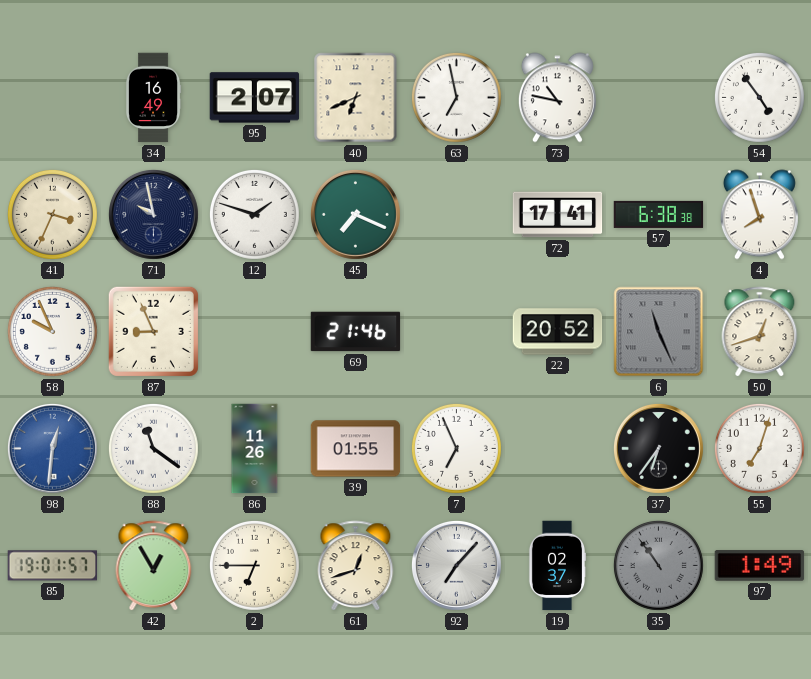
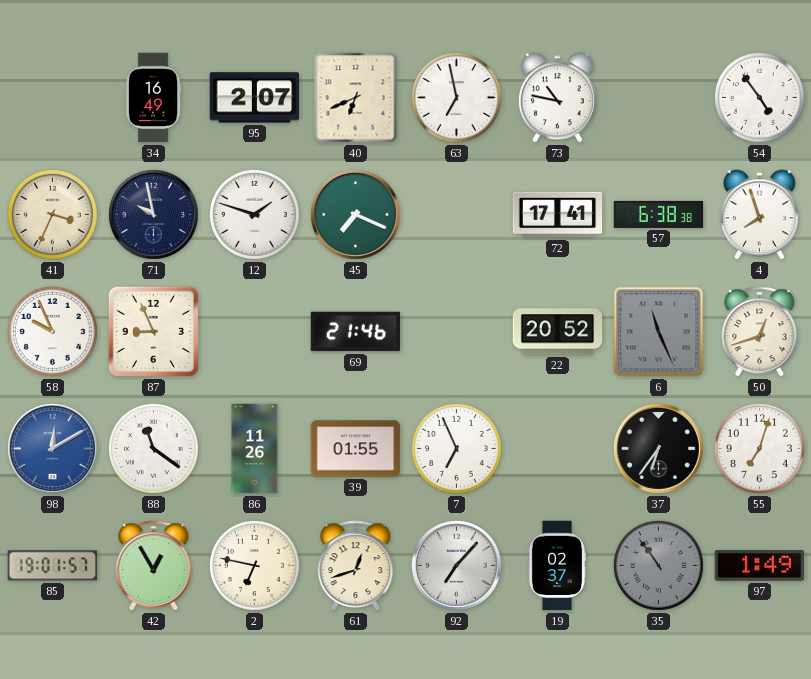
98: 12:31 -> 12:10
2: 6:45 -> 6:47
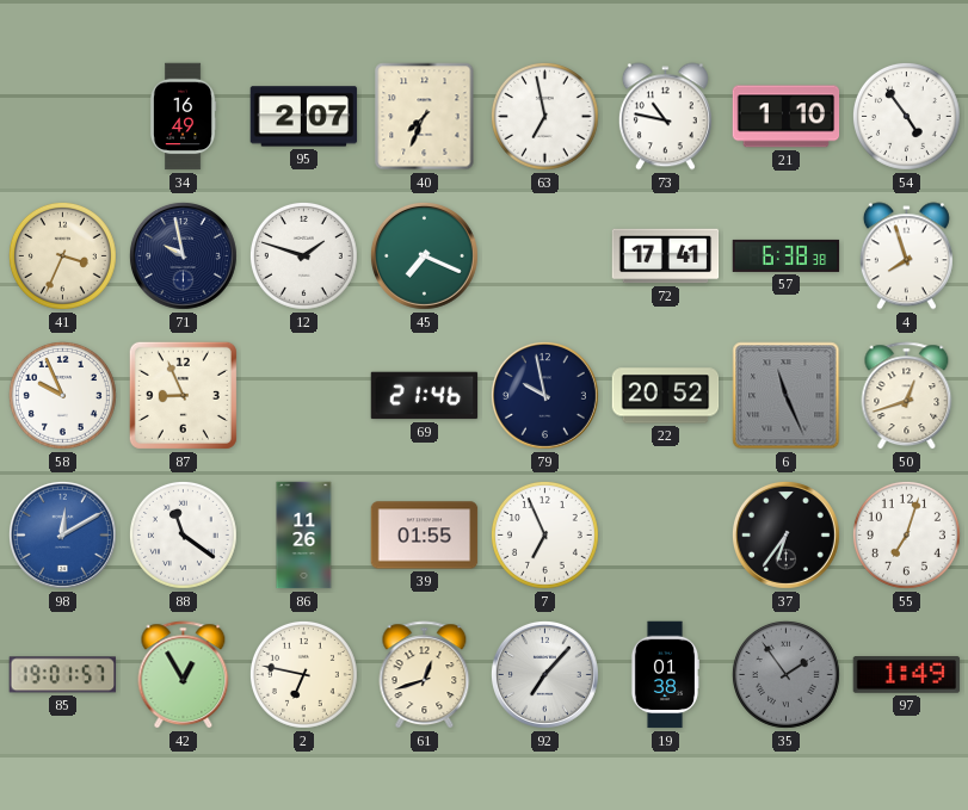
40: 6:41 -> 7:34
21: none -> 1:10
79: none -> 9:58
19: 02:37 -> 01:38
35: 10:54 -> 1:54
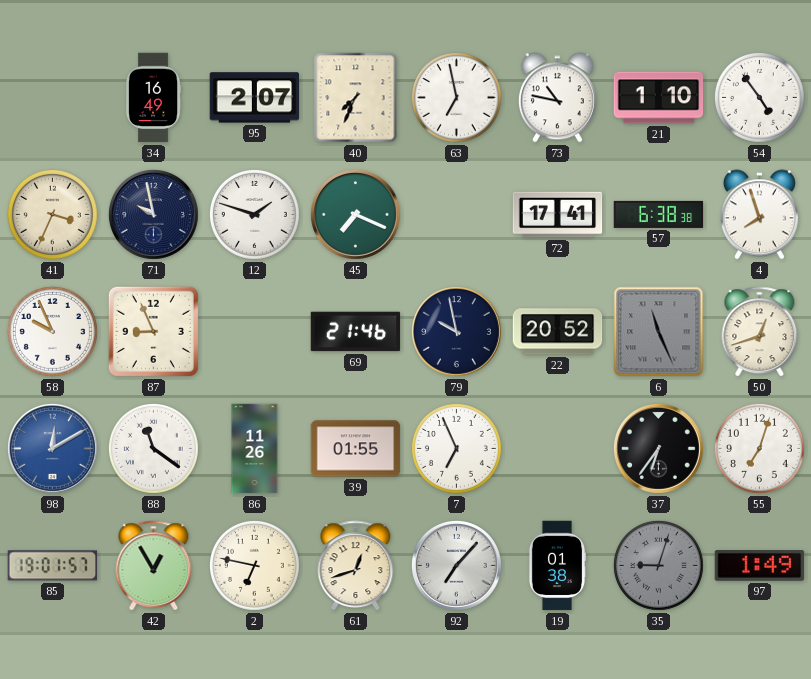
35: 1:54 -> 9:03
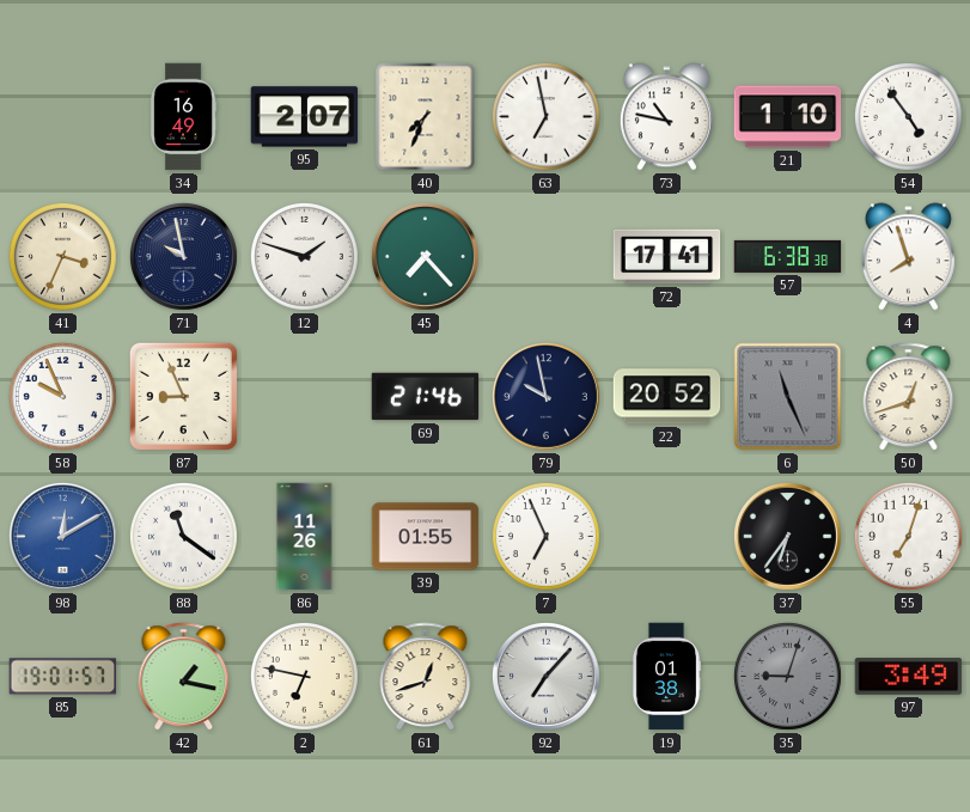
45: 7:19 -> 7:23
42: 12:55 -> 1:17
97: 1:49 -> 3:49
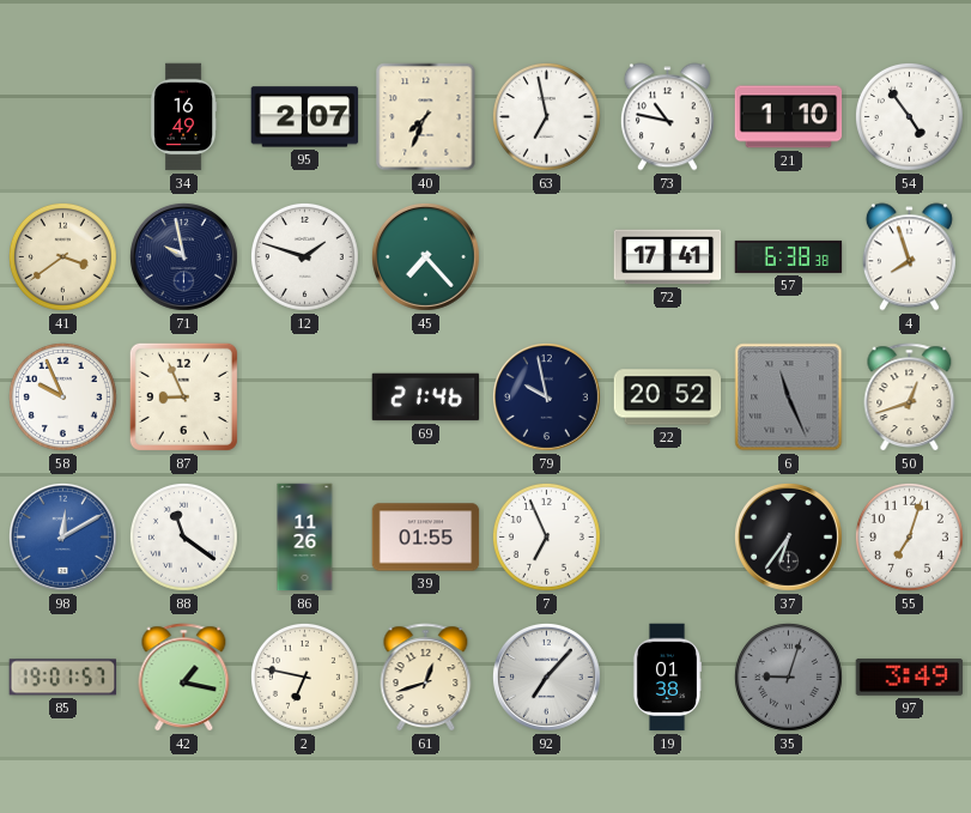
41: 3:34 -> 3:39
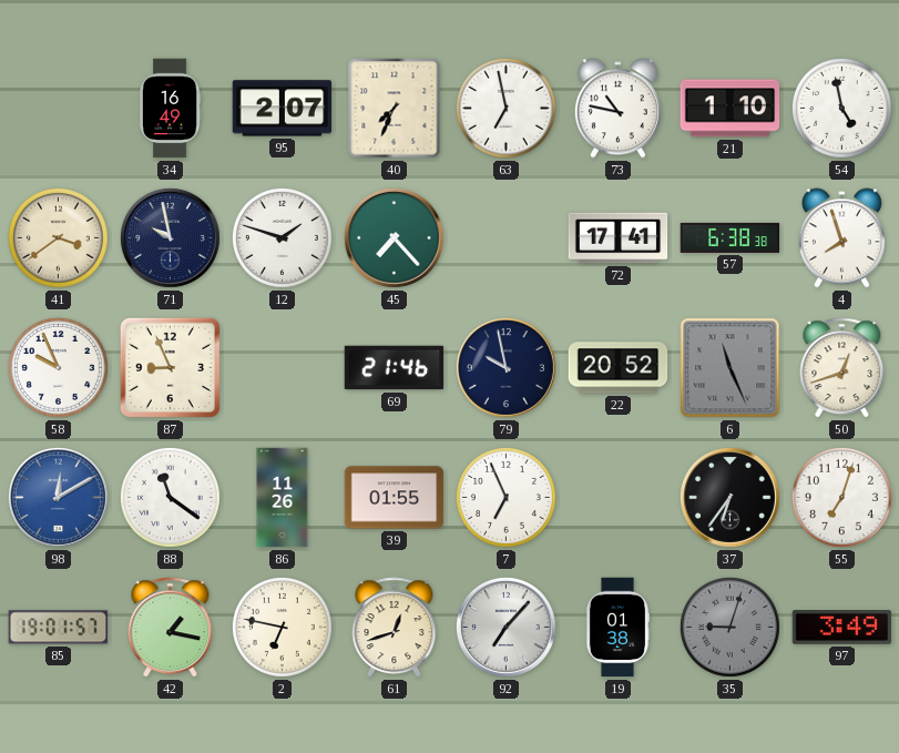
54: 4:54 -> 4:58
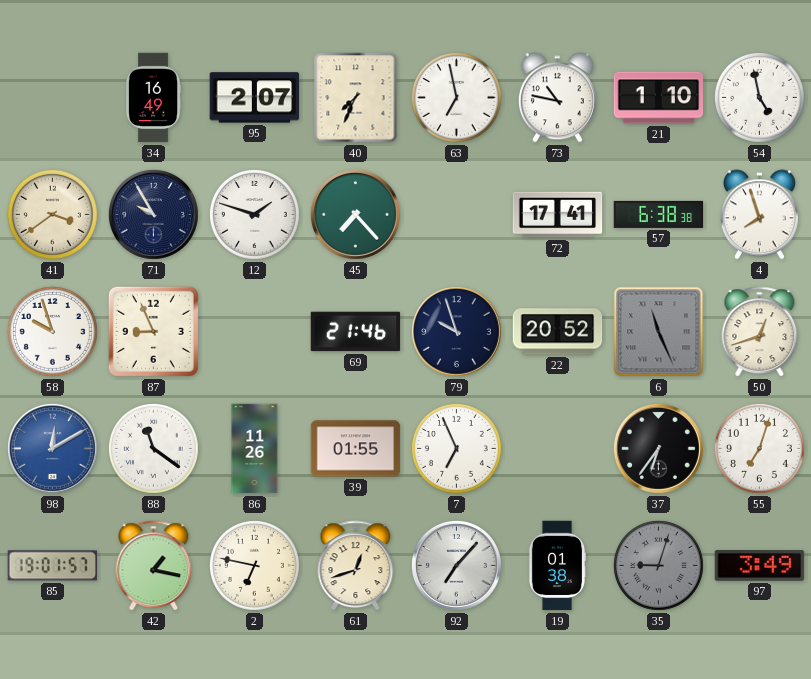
71: 9:58 -> 9:55
58: 9:56 -> 9:57
79: 9:58 -> 9:57
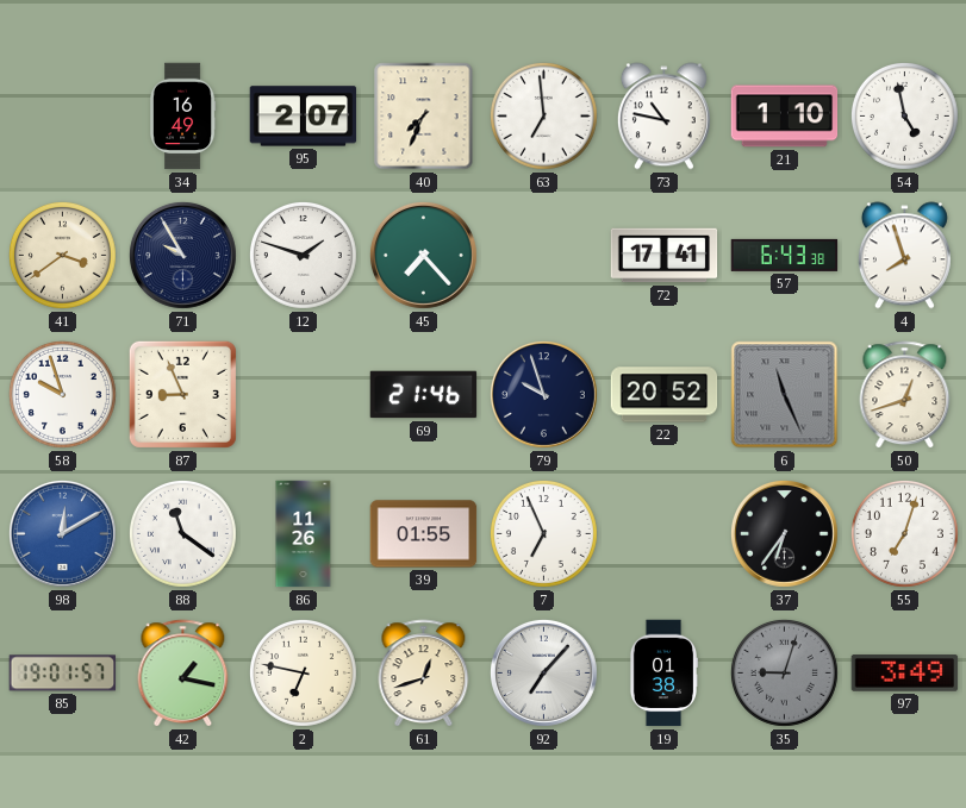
63: 6:58 -> 6:59
57: 6:38 -> 6:43
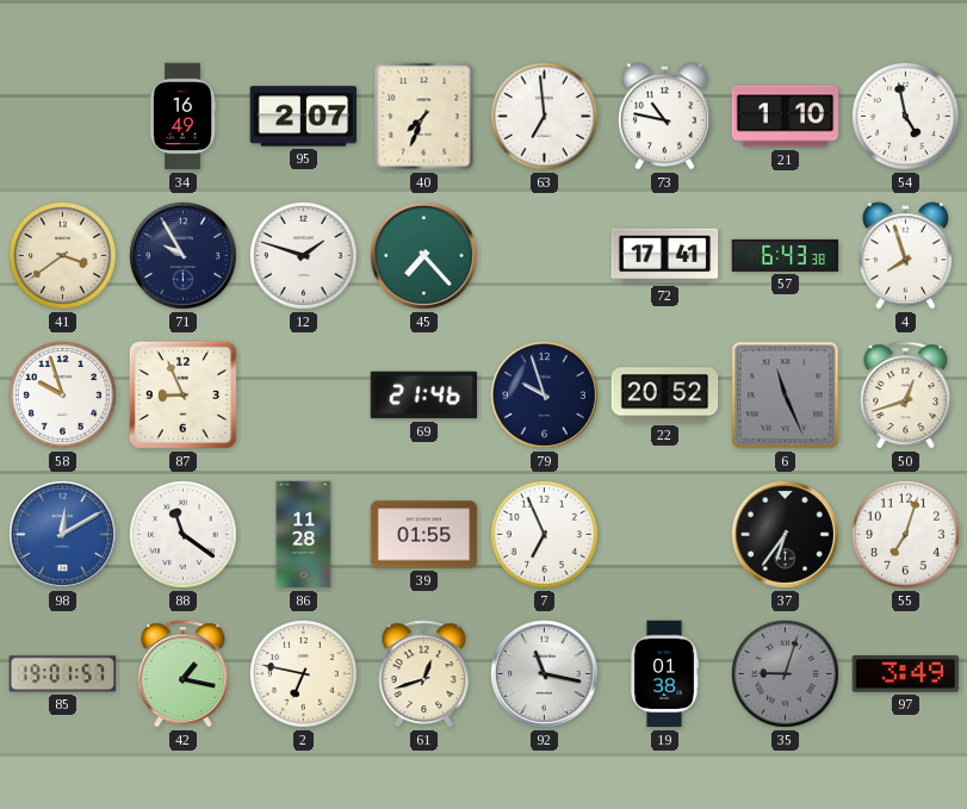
86: 11:26 -> 11:28
92: 7:07 -> 11:17
